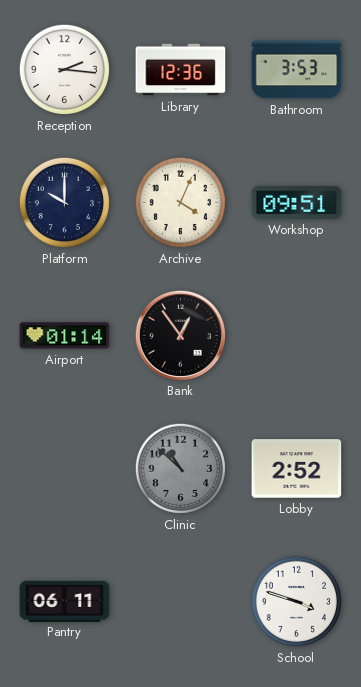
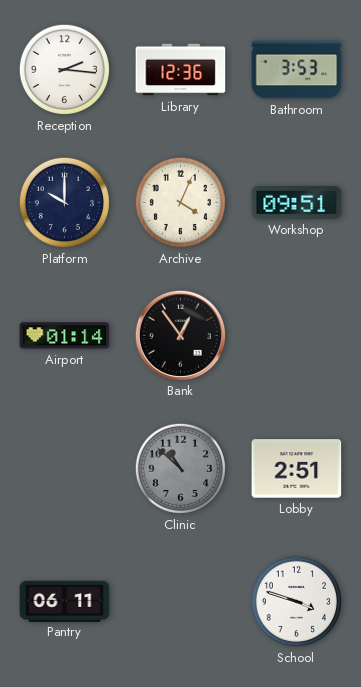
Lobby: 2:52 -> 2:51
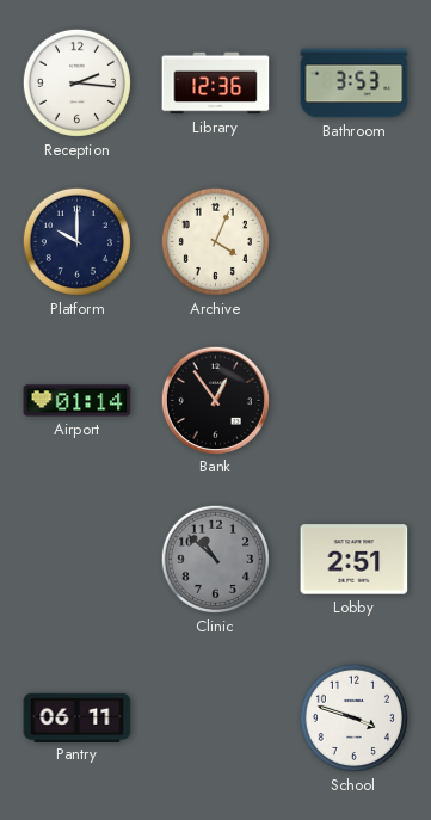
Workshop: 09:51 -> none
